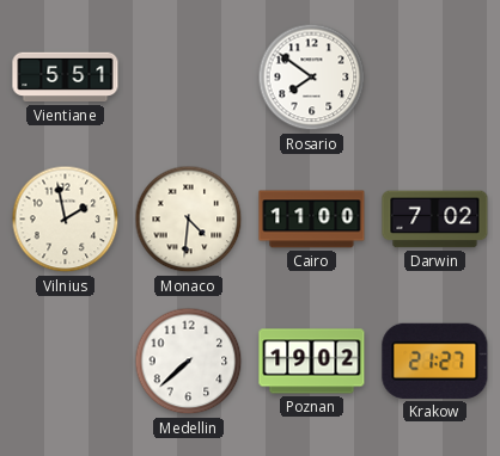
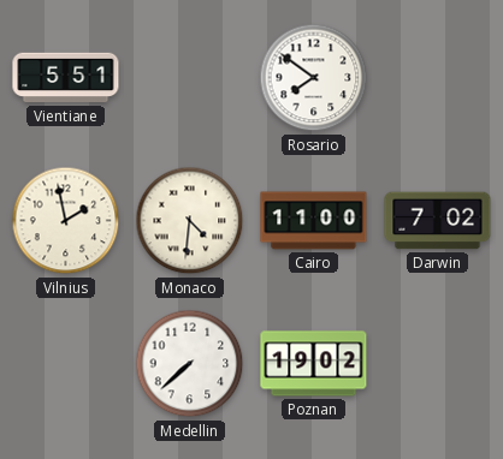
Krakow: 21:27 -> none
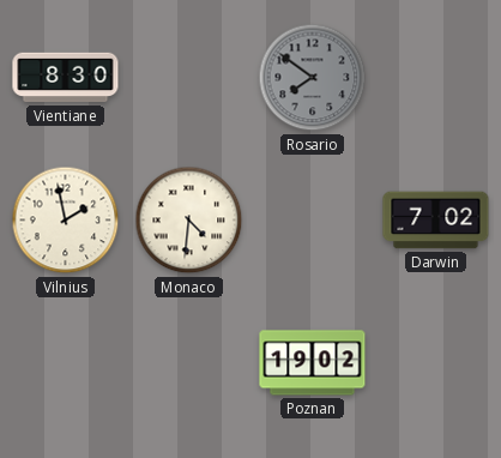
Vientiane: 5:51 -> 8:30
Rosario dial: white -> grey
Cairo: 11:00 -> none
Medellin: 7:38 -> none
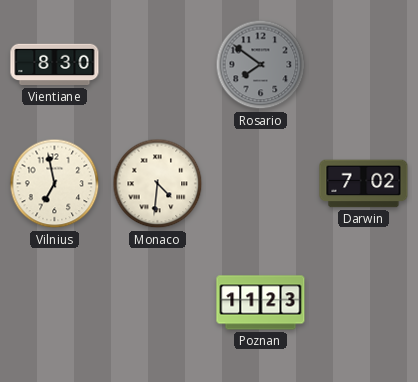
Vilnius: 1:58 -> 6:58
Poznan: 19:02 -> 11:23
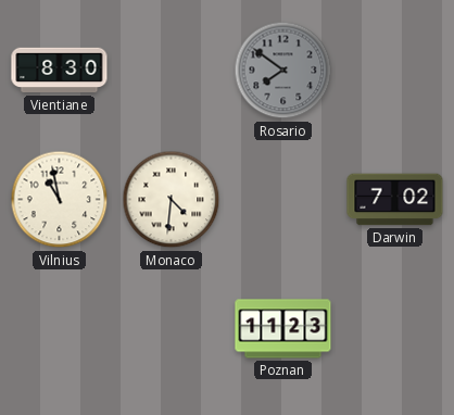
Vilnius: 6:58 -> 10:58
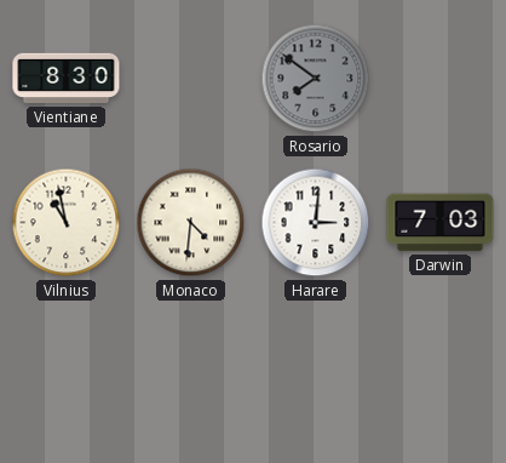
Harare: none -> 3:01
Darwin: 7:02 -> 7:03
Poznan: 11:23 -> none
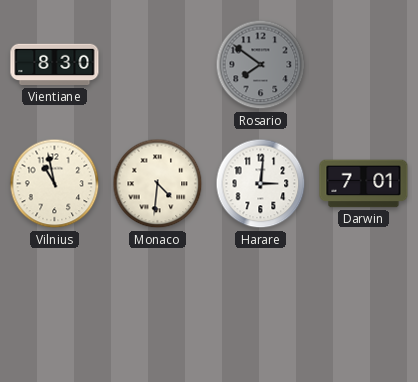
Darwin: 7:03 -> 7:01
